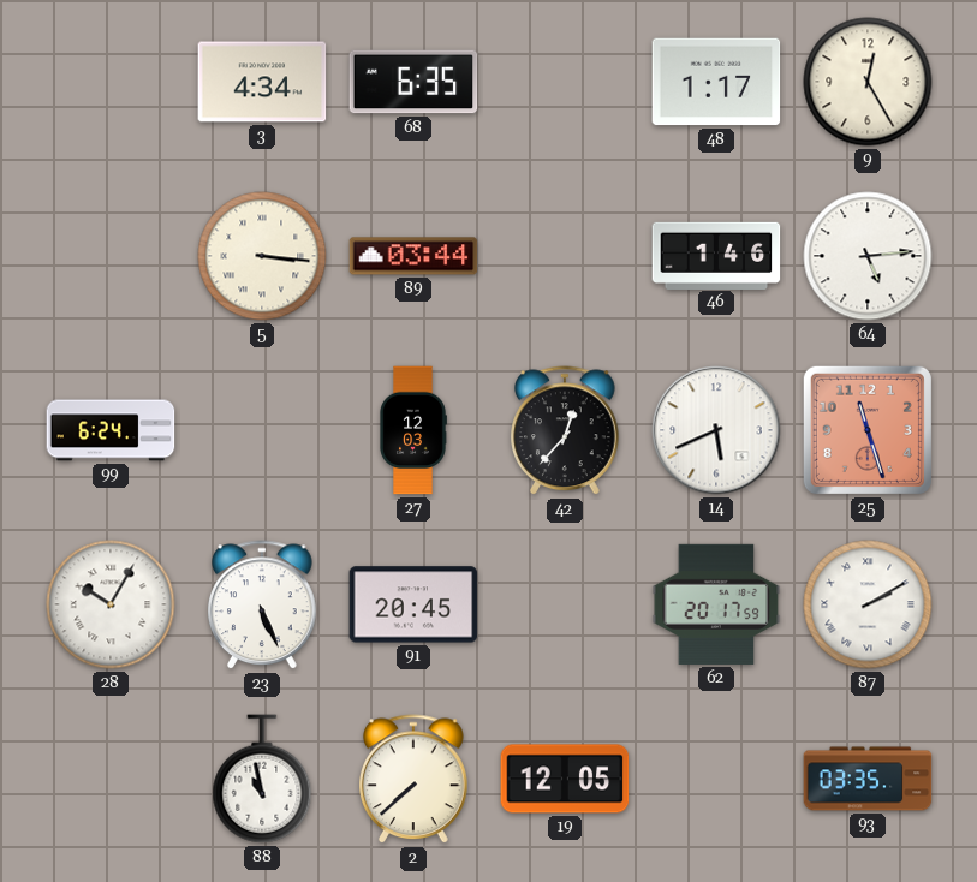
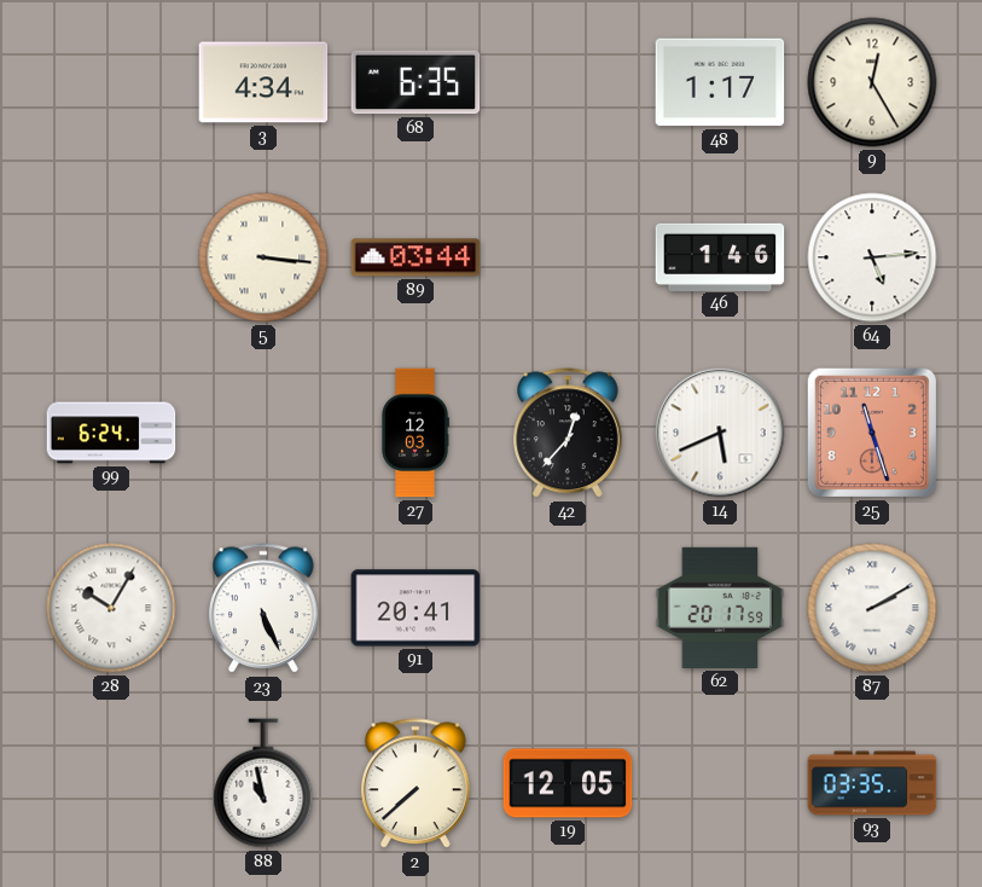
91: 20:45 -> 20:41
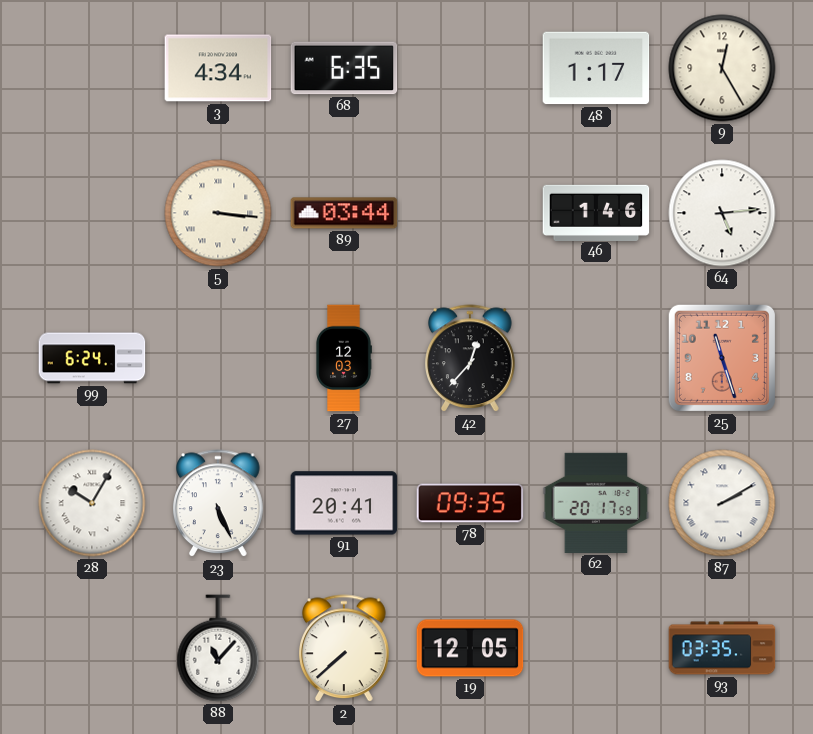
14: 5:41 -> none
78: none -> 09:35
88: 10:58 -> 11:07
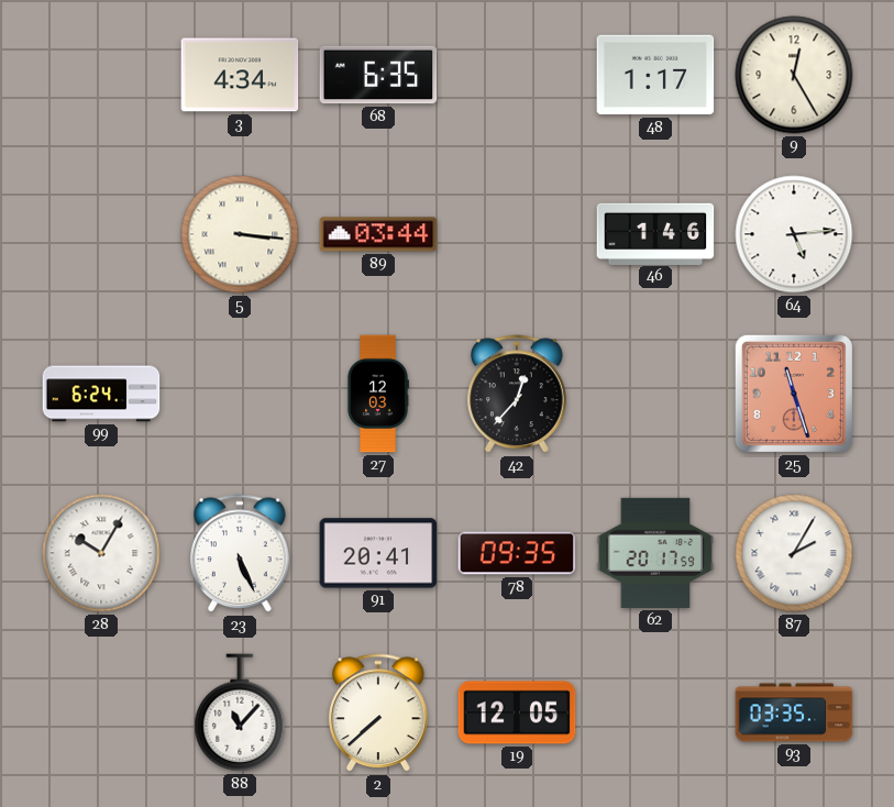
87: 2:10 -> 2:05
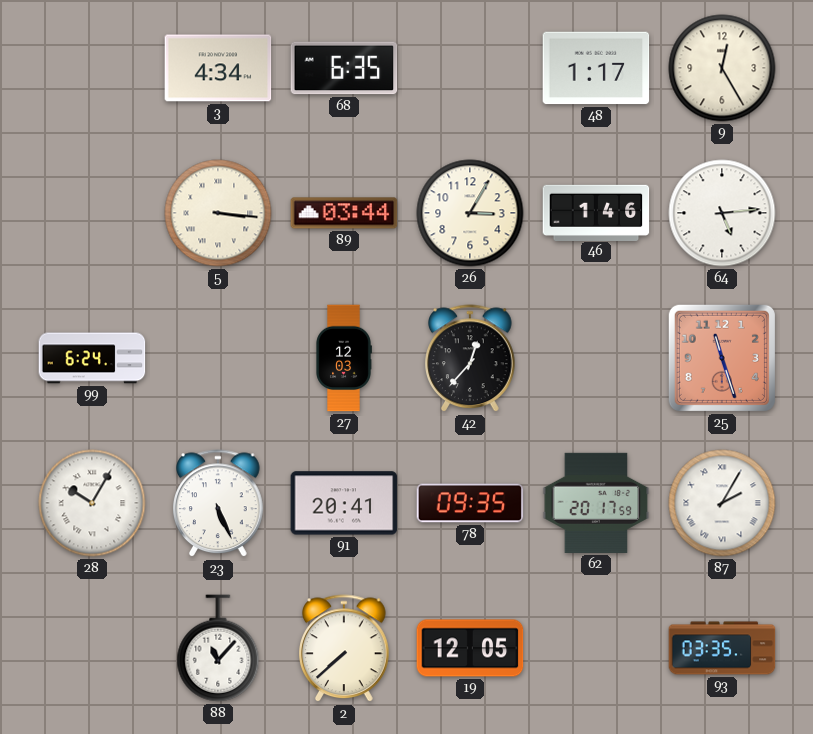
26: none -> 3:05
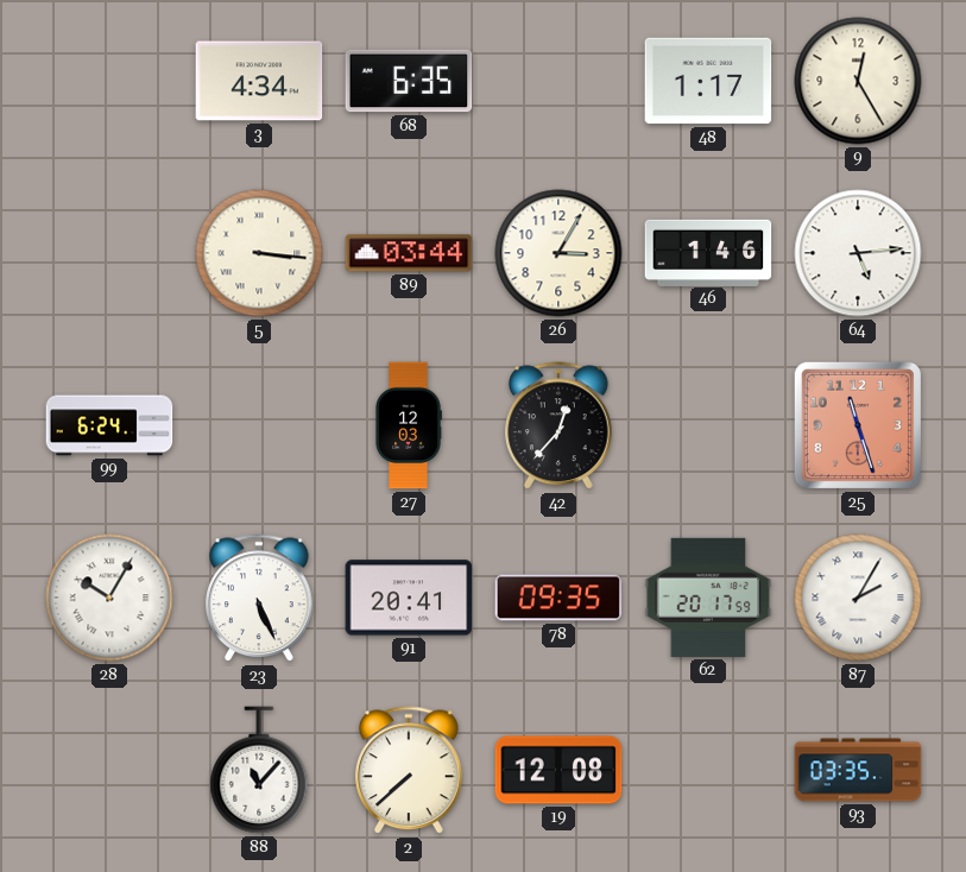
19: 12:05 -> 12:08
